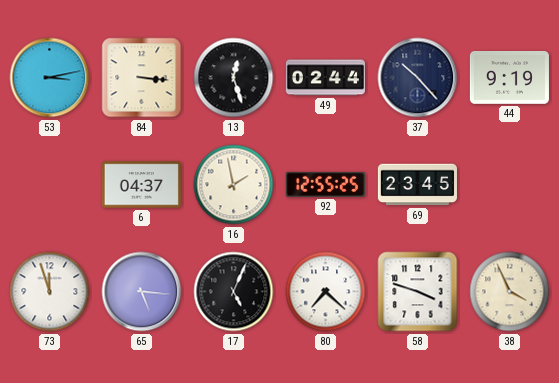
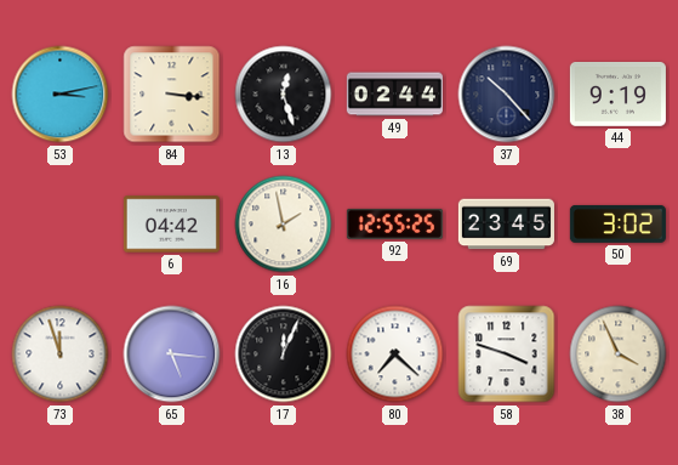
6: 04:37 -> 04:42
50: none -> 3:02
17: 5:04 -> 12:04
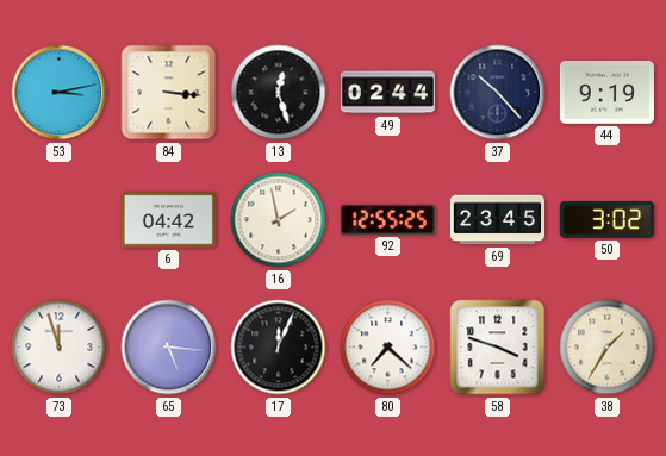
38: 3:56 -> 1:35
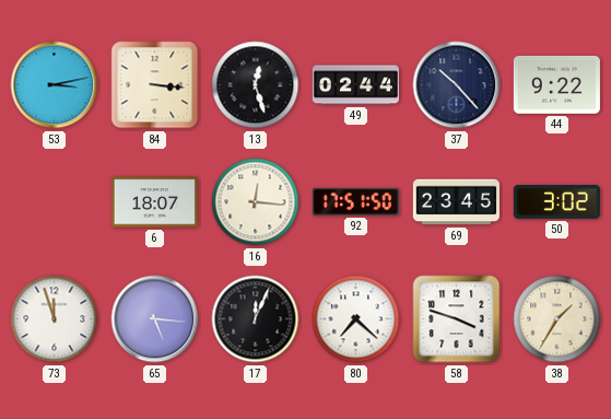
44: 9:19 -> 9:22
6: 04:42 -> 18:07
16: 1:58 -> 12:16
92: 12:55 -> 17:51
